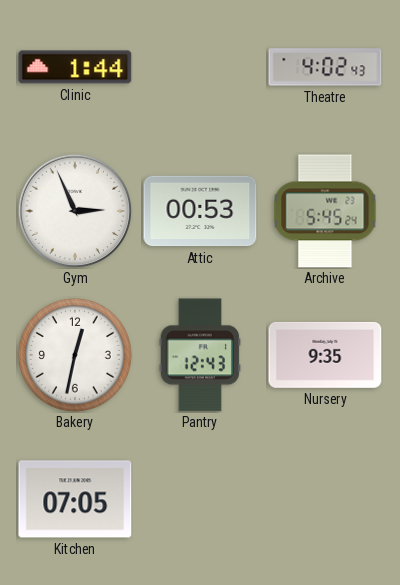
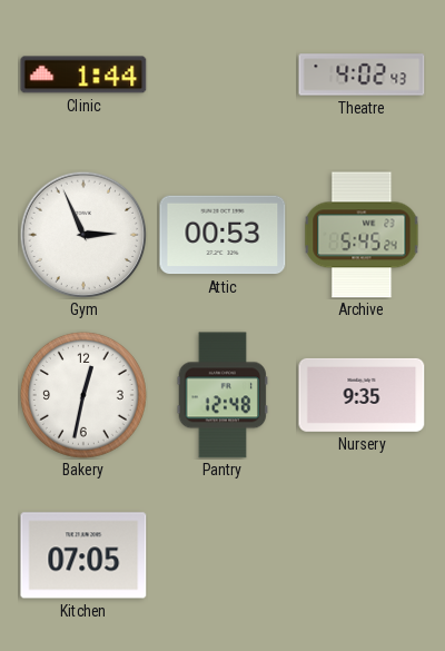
Pantry: 12:43 -> 12:48
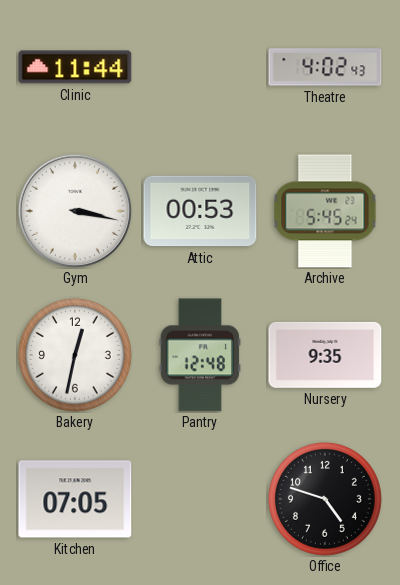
Clinic: 1:44 -> 11:44
Gym: 2:56 -> 3:17
Office: none -> 4:48
